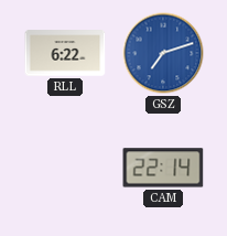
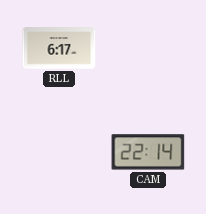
RLL: 6:22 -> 6:17
GSZ: 7:12 -> none
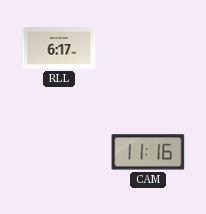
CAM: 22:14 -> 11:16
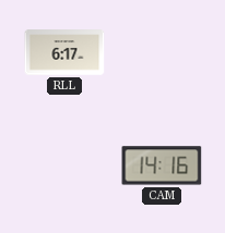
CAM: 11:16 -> 14:16
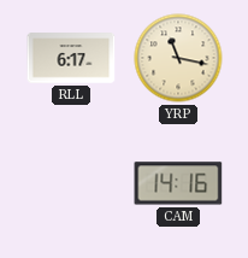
YRP: none -> 11:17
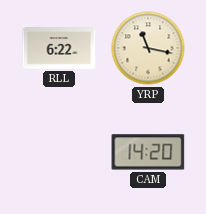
RLL: 6:17 -> 6:22
CAM: 14:16 -> 14:20
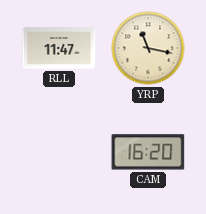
RLL: 6:22 -> 11:47
CAM: 14:20 -> 16:20
